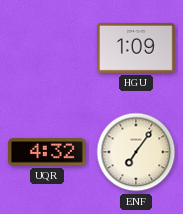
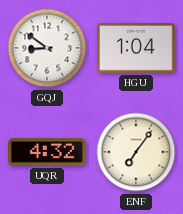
GQJ: none -> 8:51
HGU: 1:09 -> 1:04
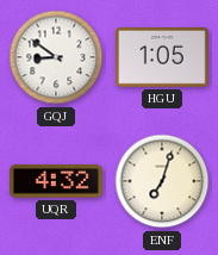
HGU: 1:04 -> 1:05
ENF: 7:06 -> 7:03
